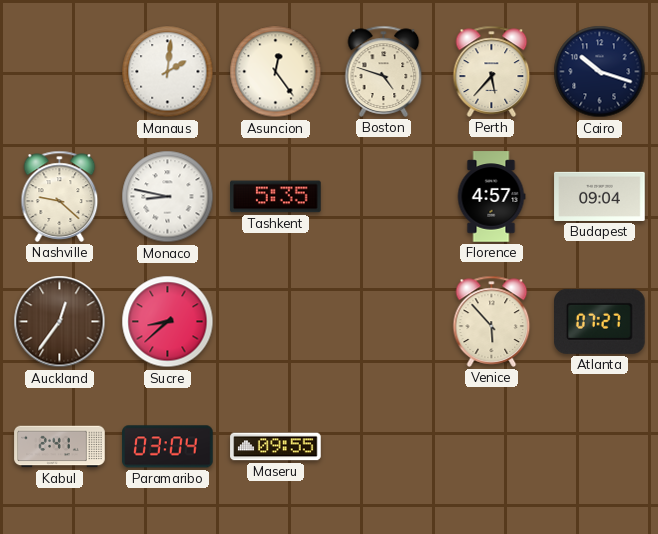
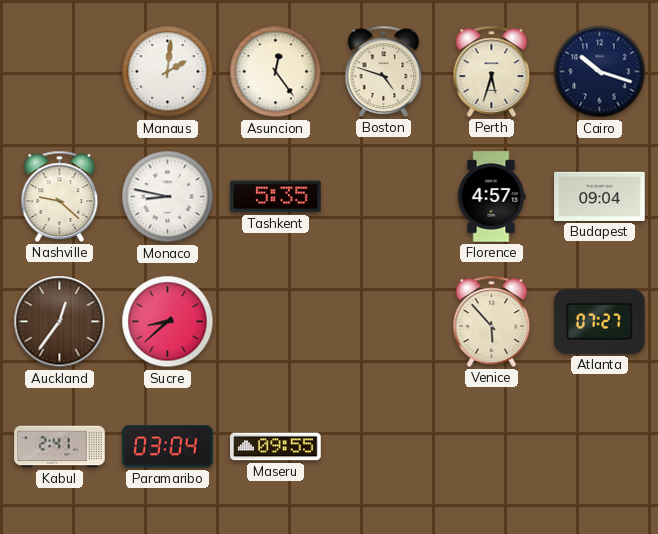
Perth: 5:37 -> 5:33
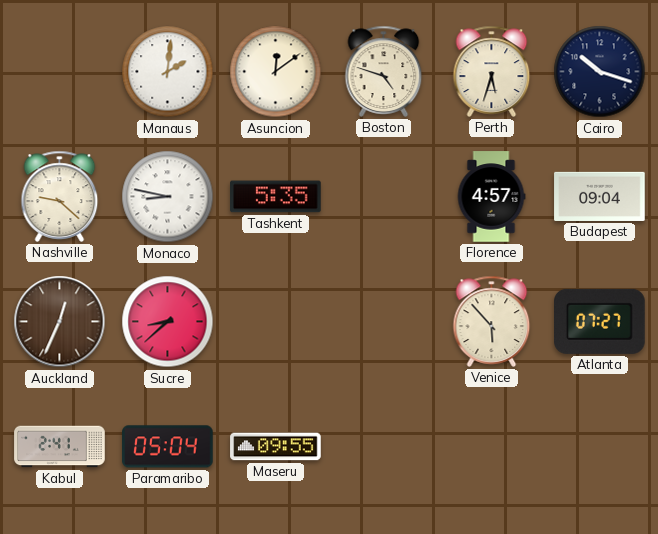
Asuncion: 12:24 -> 12:09
Auckland: 12:36 -> 12:34
Paramaribo: 03:04 -> 05:04
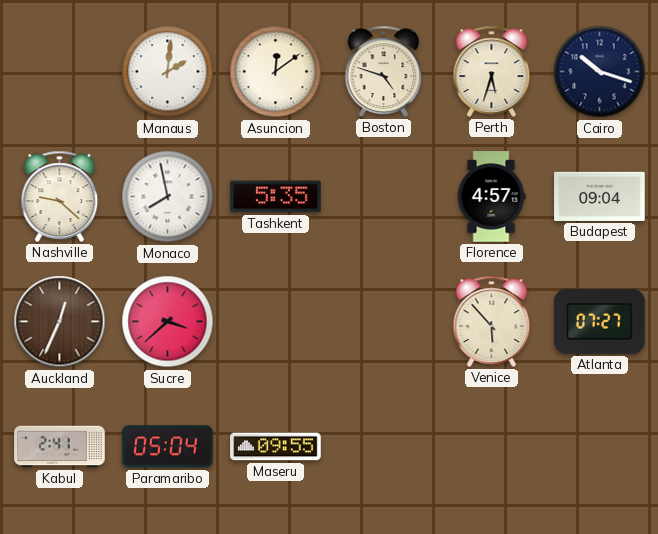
Monaco: 8:47 -> 7:58
Sucre: 8:38 -> 3:38
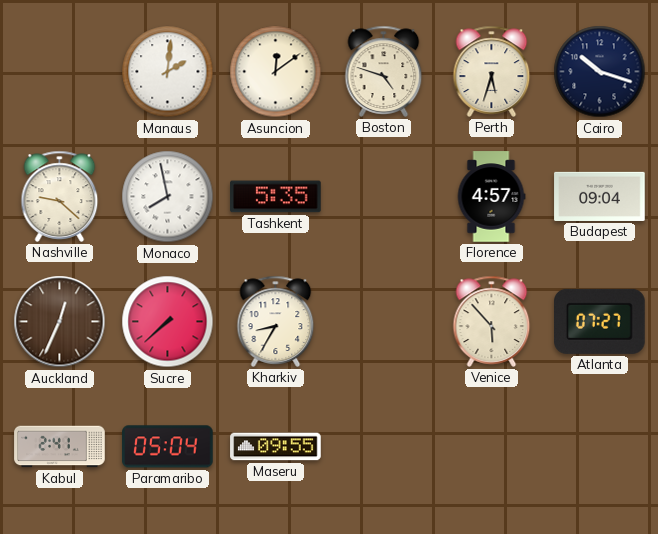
Sucre: 3:38 -> 7:38
Kharkiv: none -> 8:35
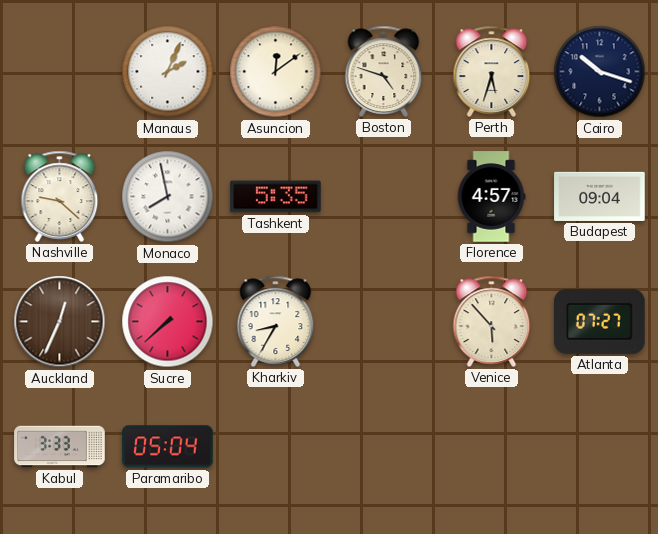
Manaus: 2:01 -> 2:04
Kabul: 2:41 -> 3:33
Maseru: 09:55 -> none
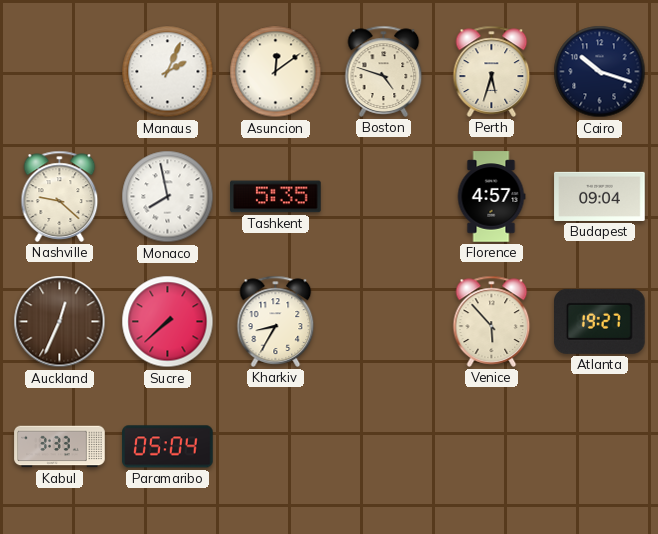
Atlanta: 07:27 -> 19:27
